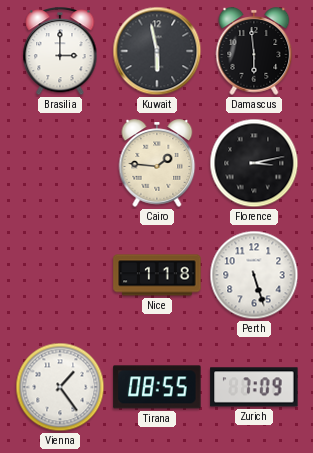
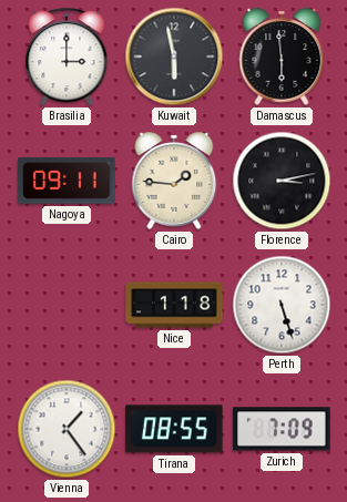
Nagoya: none -> 09:11
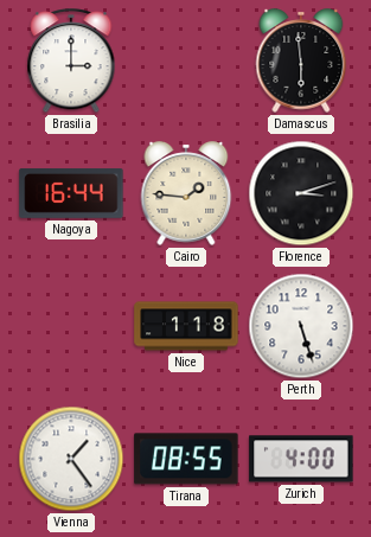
Kuwait: 5:58 -> none
Nagoya: 09:11 -> 16:44
Florence: 3:13 -> 3:12
Zurich: 7:09 -> 4:00
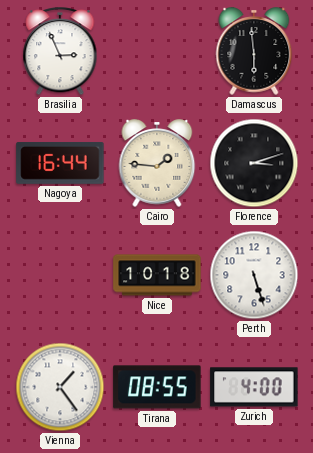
Brasilia: 3:00 -> 2:56
Nice: 1:18 -> 10:18
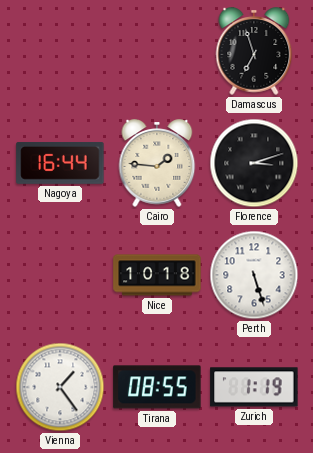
Brasilia: 2:56 -> none
Damascus: 5:59 -> 6:57
Zurich: 4:00 -> 1:19
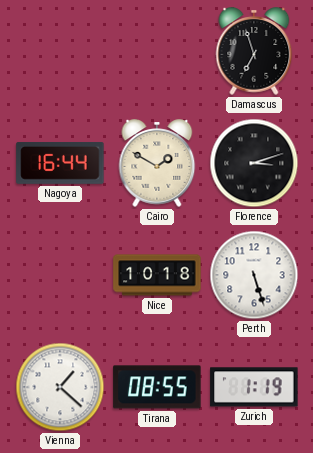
Cairo: 1:46 -> 1:50
Vienna: 1:24 -> 1:22
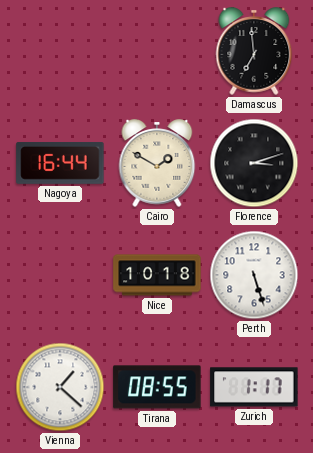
Damascus: 6:57 -> 6:59
Zurich: 1:19 -> 1:17
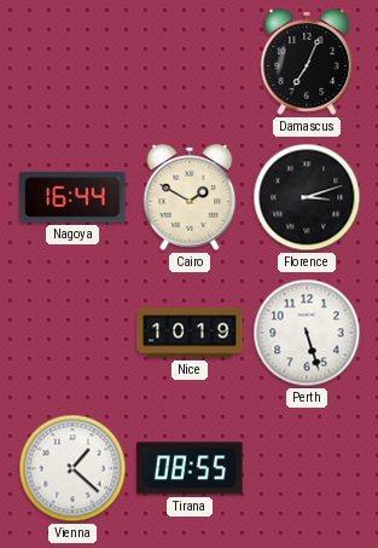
Damascus: 6:59 -> 7:04
Nice: 10:18 -> 10:19
Zurich: 1:17 -> none
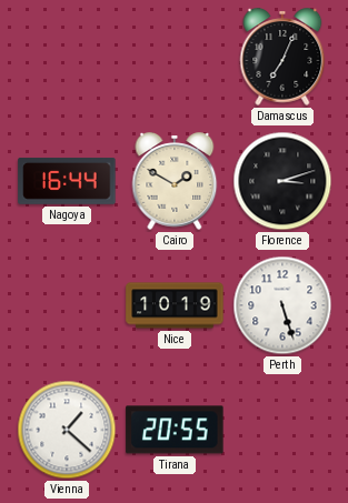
Tirana: 08:55 -> 20:55
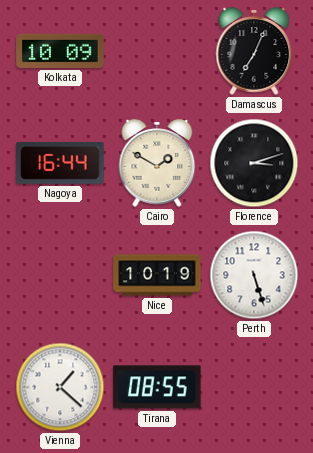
Kolkata: none -> 10:09
Tirana: 20:55 -> 08:55
